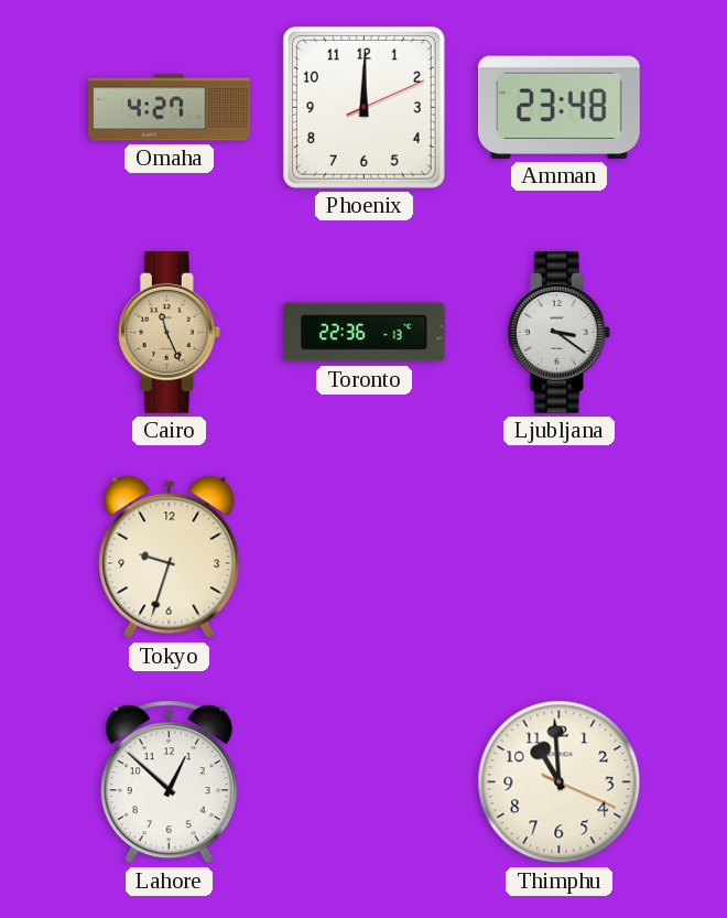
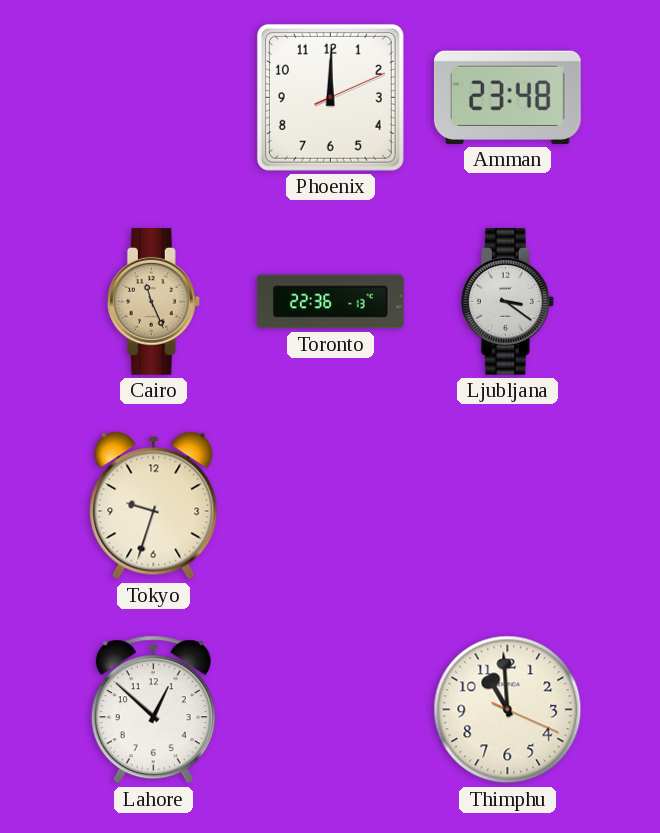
Omaha: 4:27 -> none
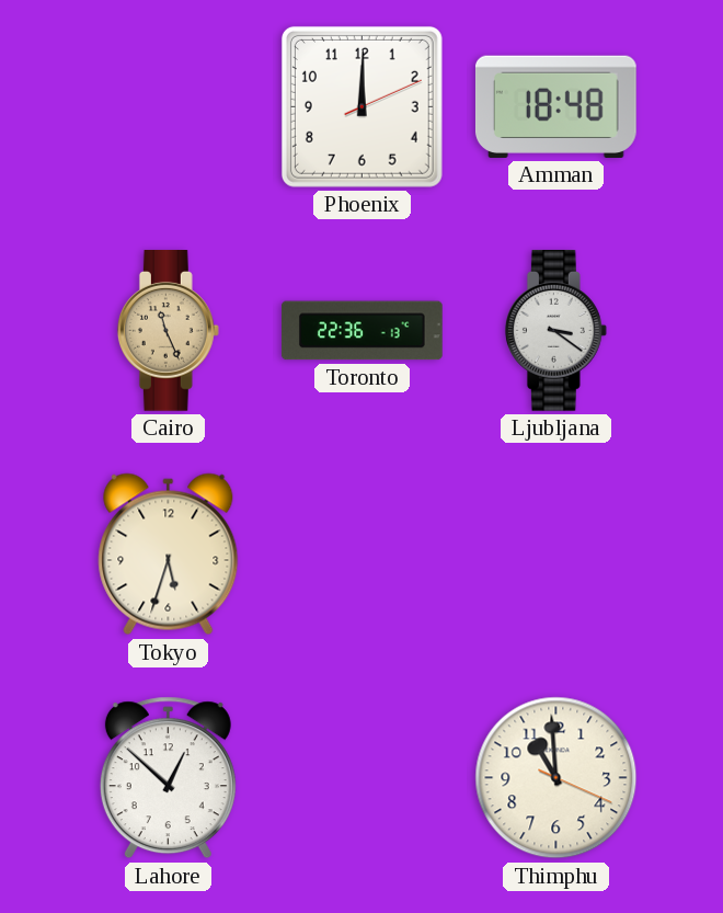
Amman: 23:48 -> 18:48
Tokyo: 9:33 -> 5:33
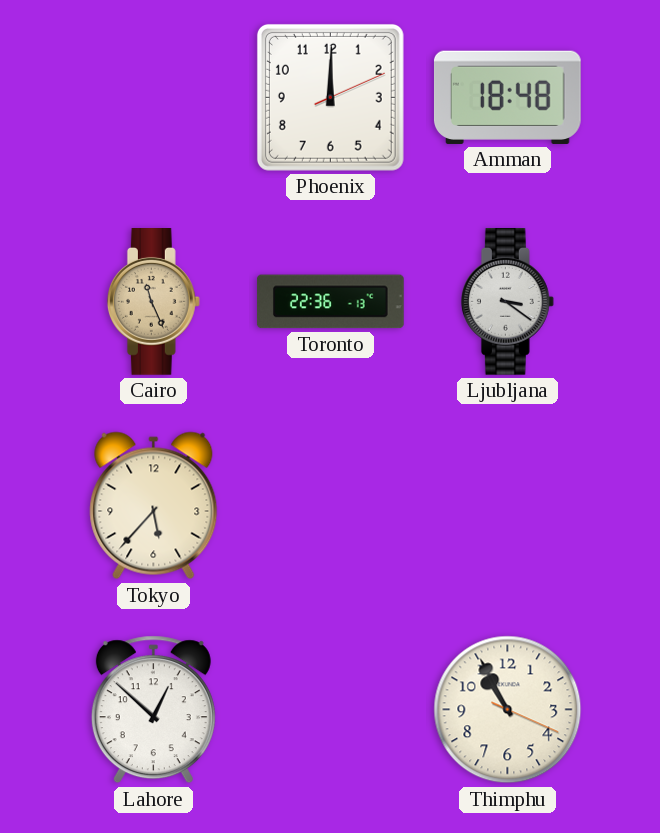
Tokyo: 5:33 -> 5:37
Thimphu: 10:59 -> 10:55
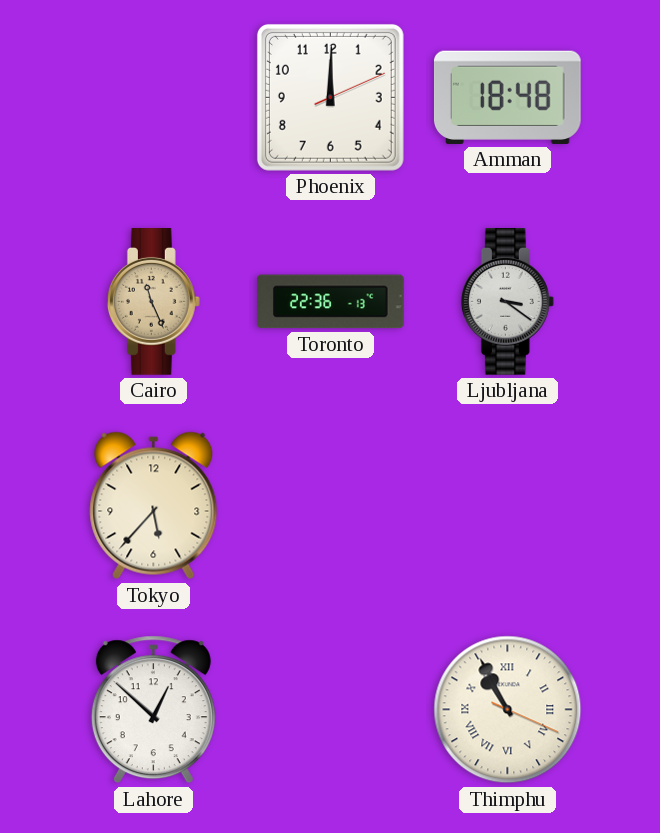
Thimphu numerals: Arabic -> Roman
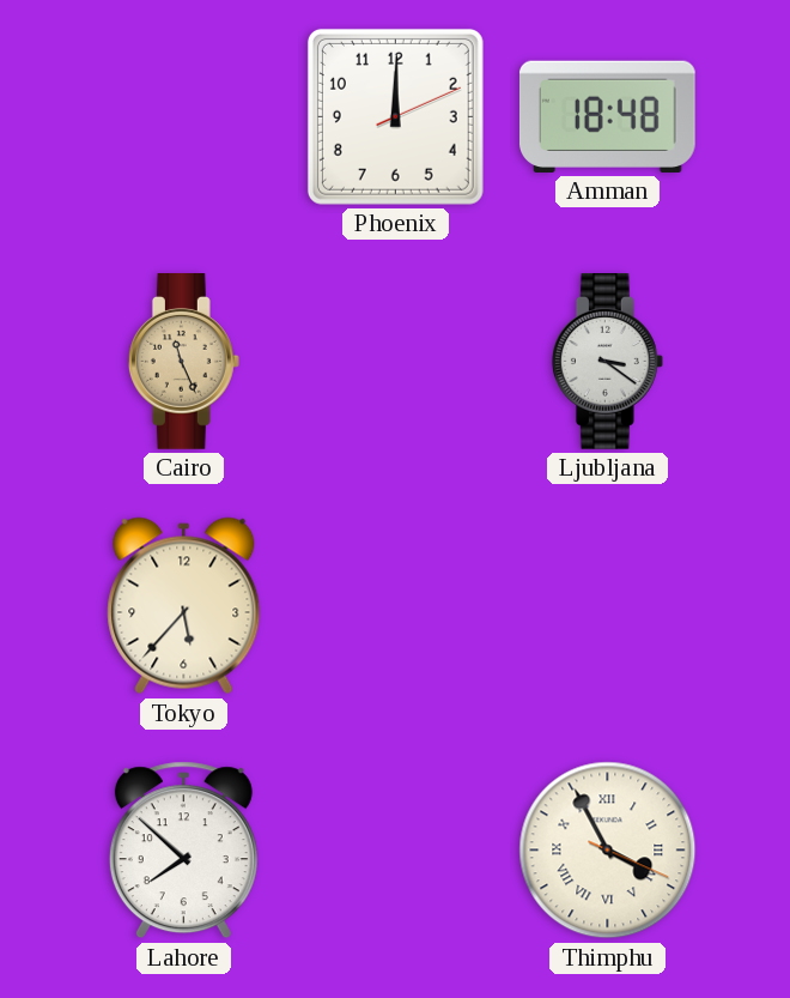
Toronto: 22:36 -> none
Lahore: 12:52 -> 7:52
Thimphu: 10:55 -> 3:55
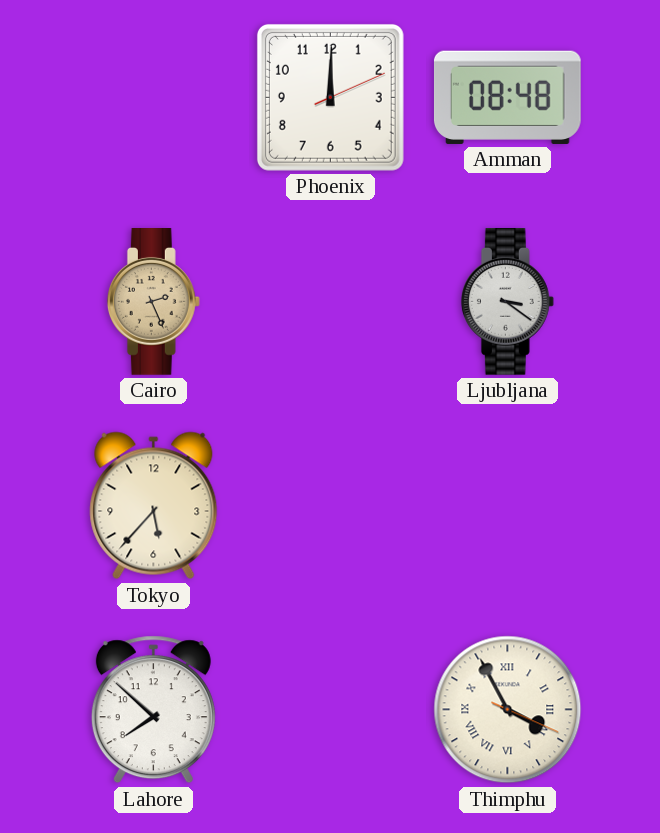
Amman: 18:48 -> 08:48
Cairo: 11:26 -> 2:26
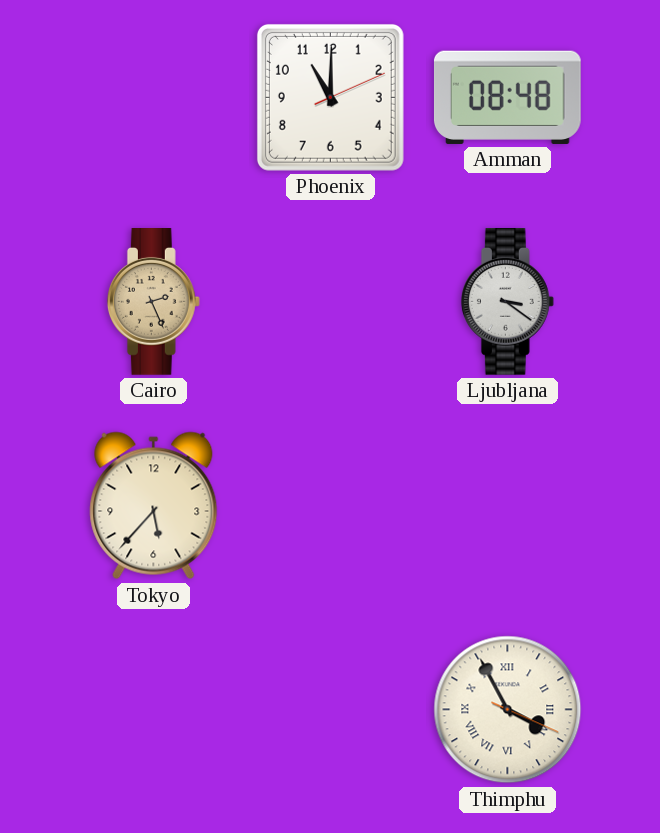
Phoenix: 12:00 -> 11:00
Lahore: 7:52 -> none
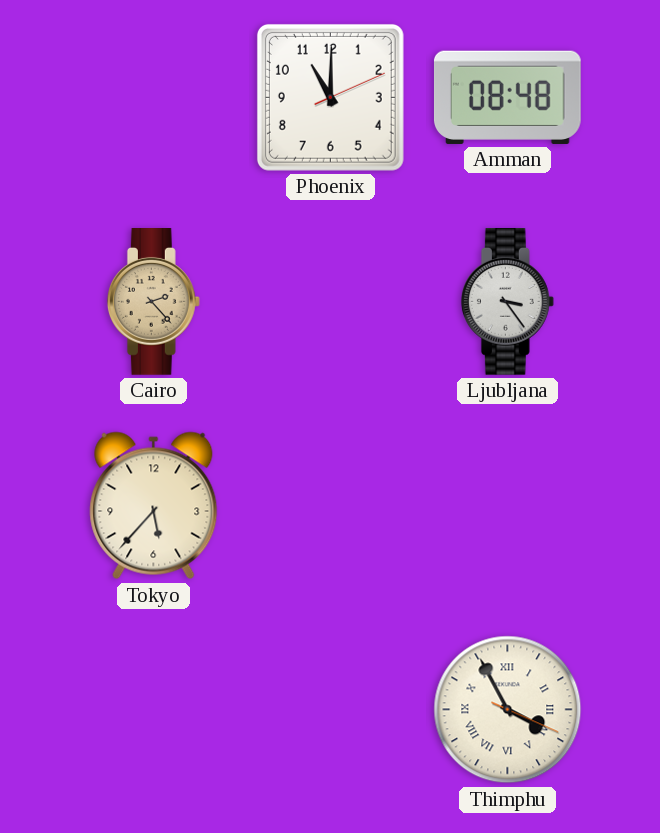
Cairo: 2:26 -> 2:23
Ljubljana: 3:21 -> 3:24
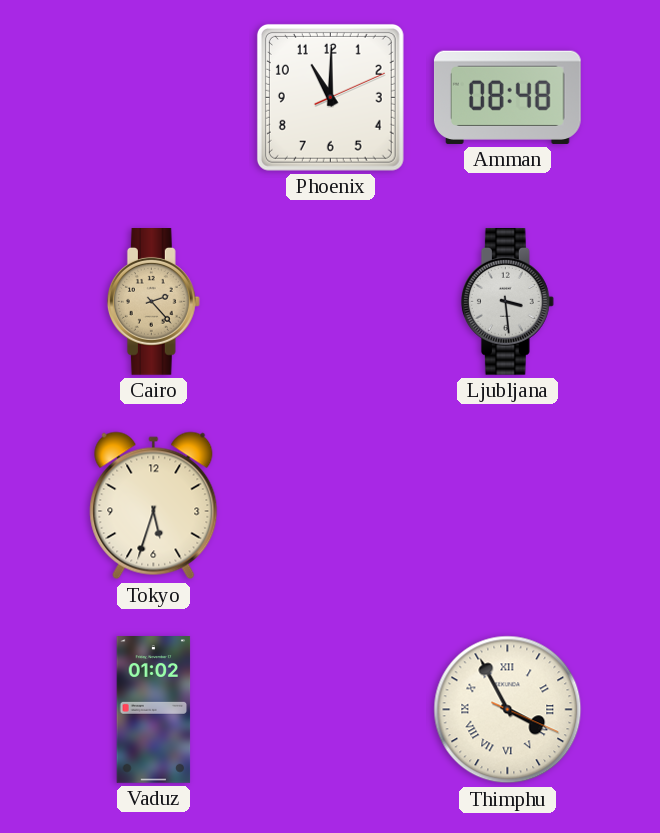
Ljubljana: 3:24 -> 3:29
Tokyo: 5:37 -> 5:33
Vaduz: none -> 01:02
